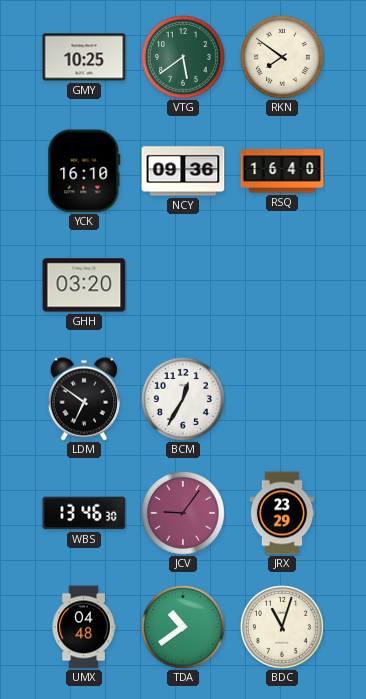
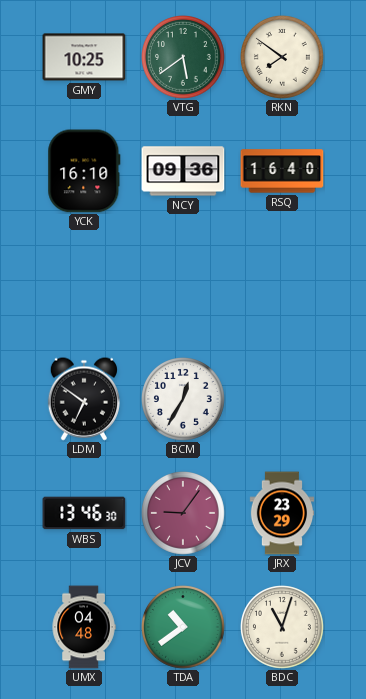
GHH: 03:20 -> none
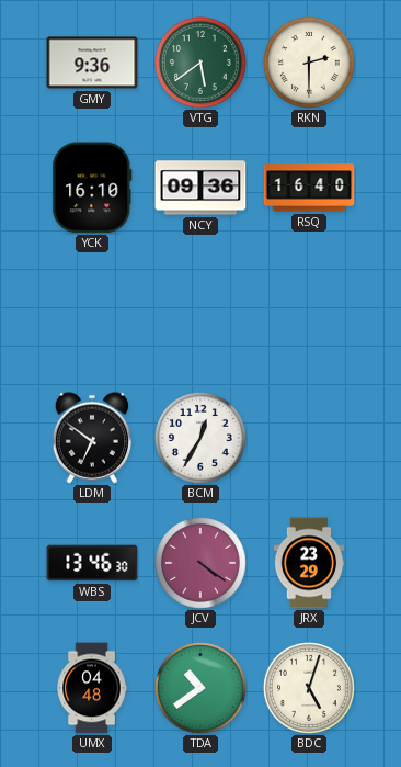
GMY: 10:25 -> 9:36
RKN: 7:51 -> 2:30
JCV: 9:06 -> 4:21
BDC: 11:03 -> 5:03
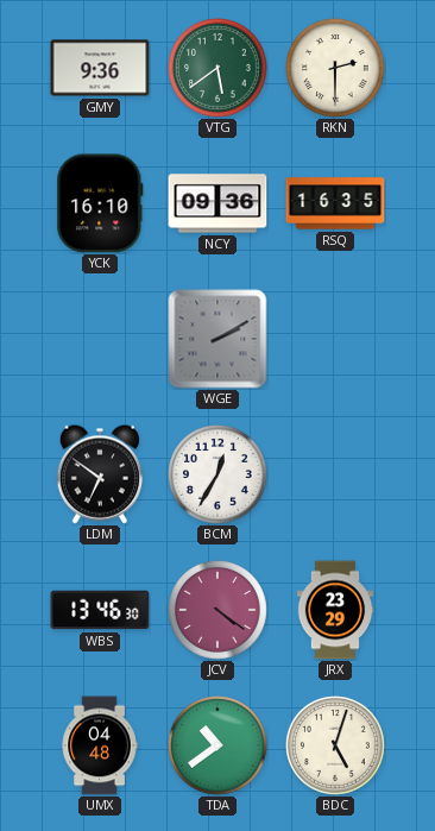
RSQ: 16:40 -> 16:35
WGE: none -> 2:10
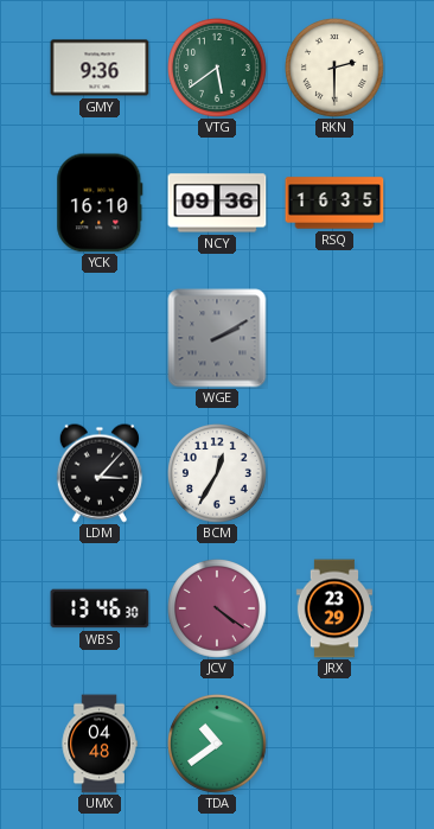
LDM: 6:51 -> 3:07
BDC: 5:03 -> none
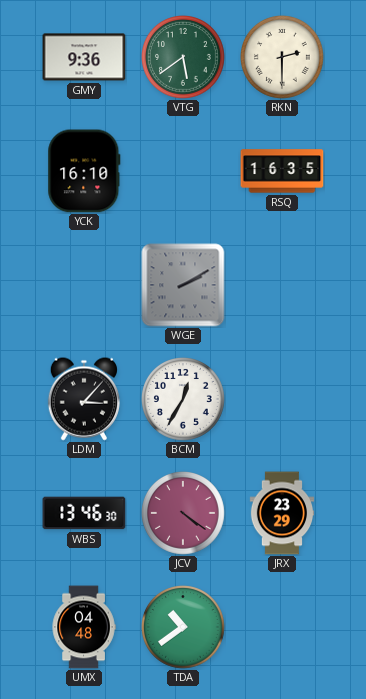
NCY: 09:36 -> none
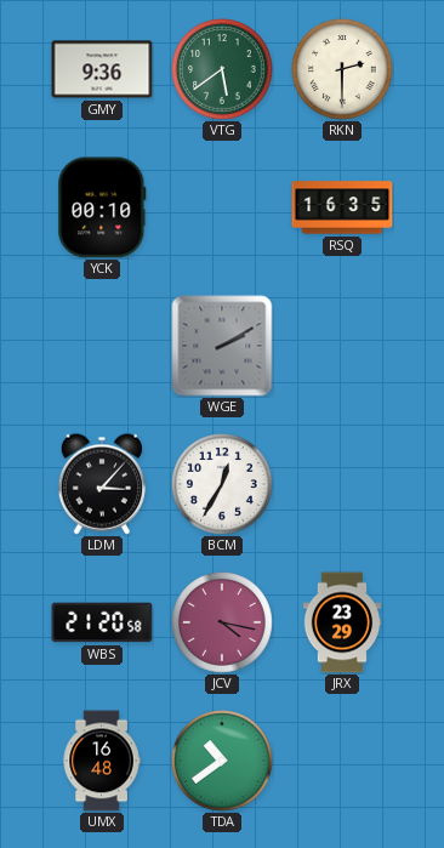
YCK: 16:10 -> 00:10
WBS: 13:46 -> 21:20
JCV: 4:21 -> 4:17
UMX: 04:48 -> 16:48
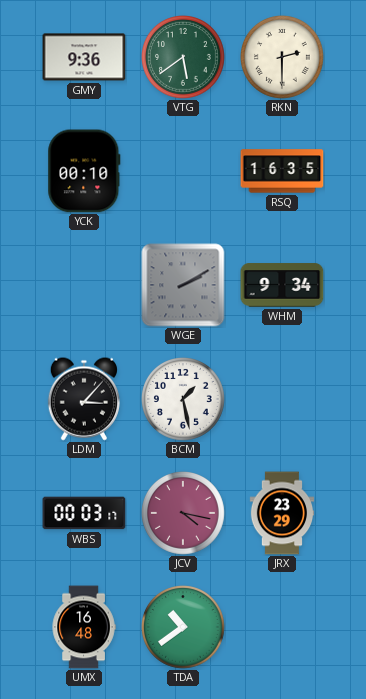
WHM: none -> 9:34
BCM: 12:35 -> 1:28
WBS: 21:20 -> 00:03
